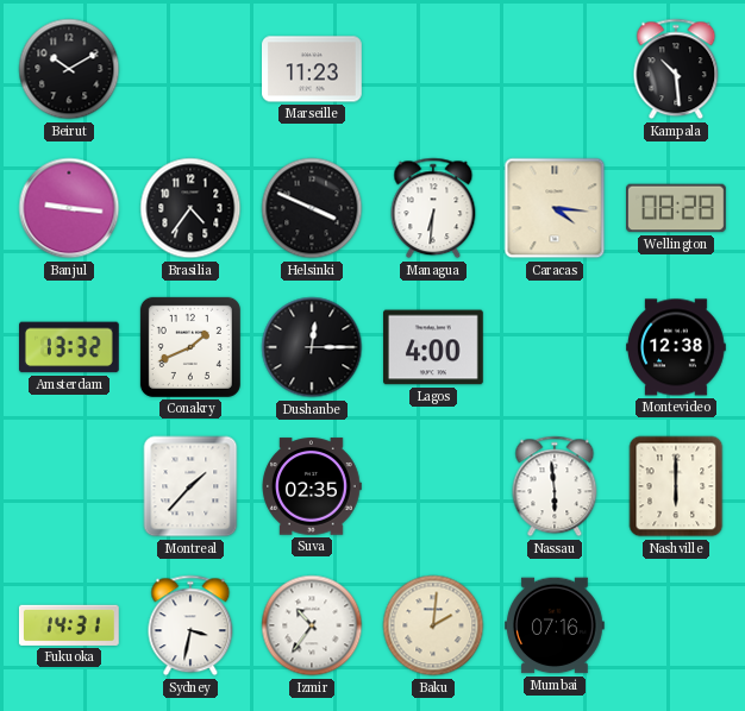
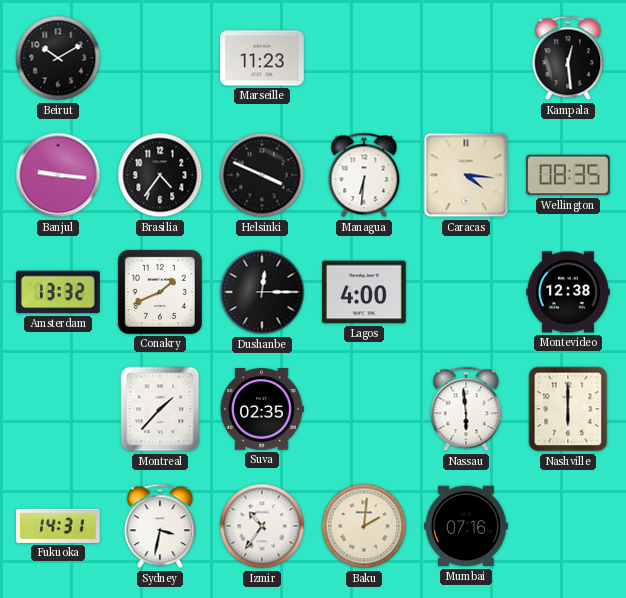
Kampala: 10:29 -> 12:29
Wellington: 08:28 -> 08:35
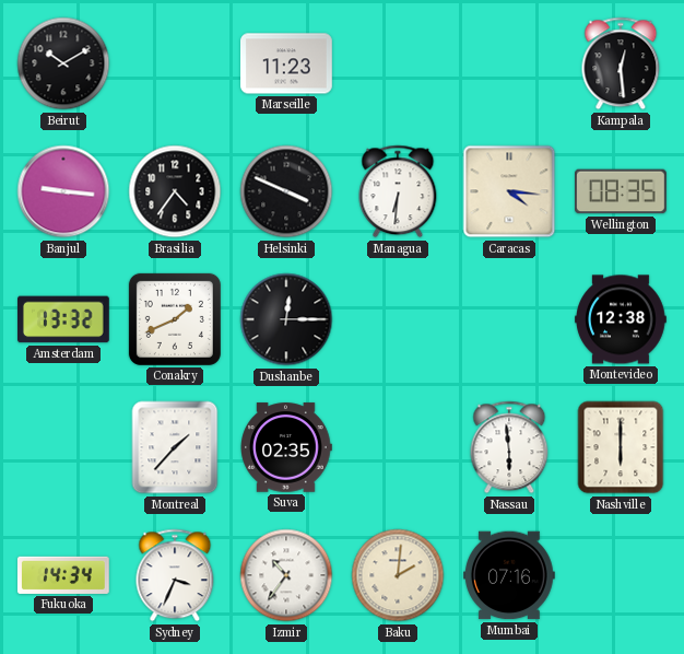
Lagos: 4:00 -> none
Fukuoka: 14:31 -> 14:34
Sydney: 3:32 -> 3:34
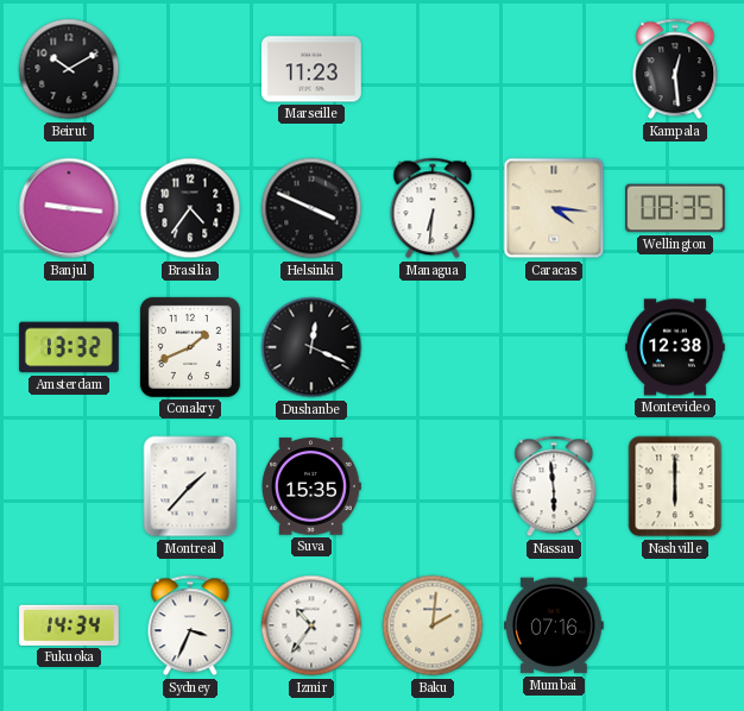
Dushanbe: 12:15 -> 12:19
Suva: 02:35 -> 15:35
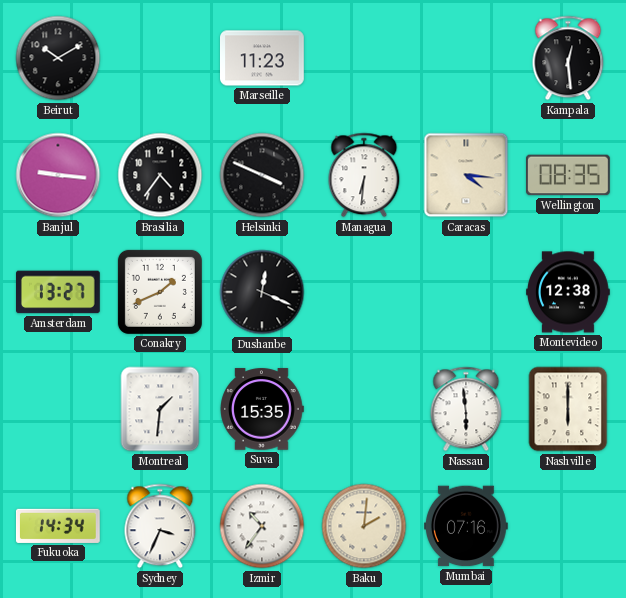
Amsterdam: 13:32 -> 13:27
Montreal: 1:37 -> 1:31
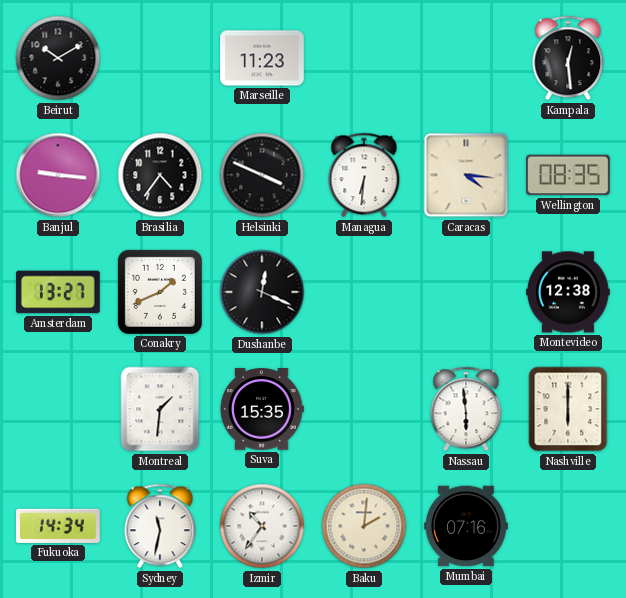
Sydney: 3:34 -> 11:32
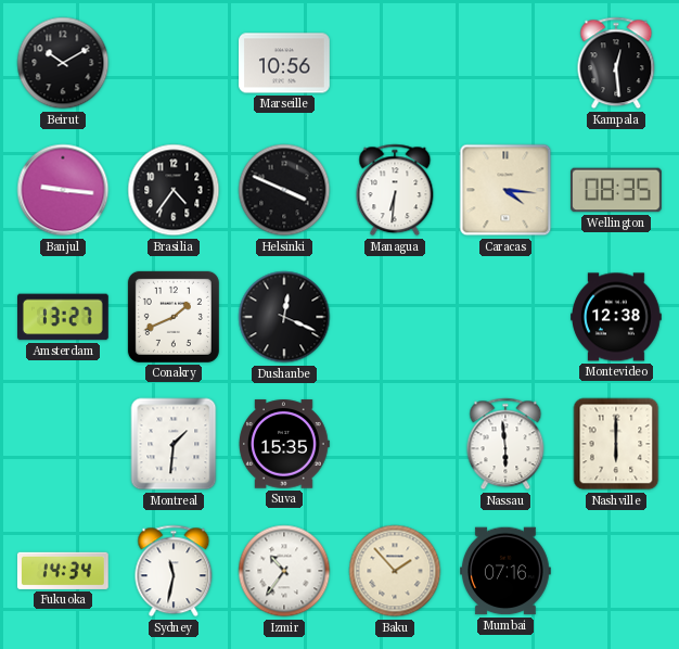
Marseille: 11:23 -> 10:56
Baku: 2:01 -> 1:53
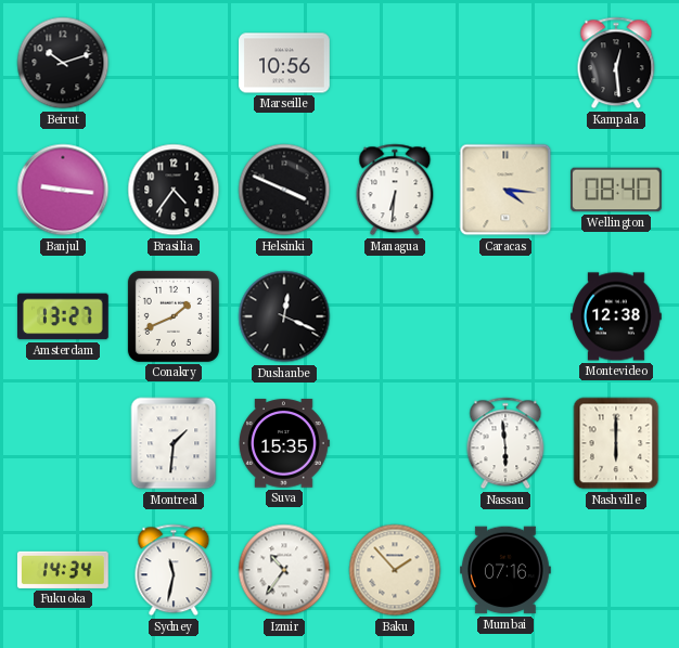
Beirut: 10:10 -> 10:12
Wellington: 08:35 -> 08:40
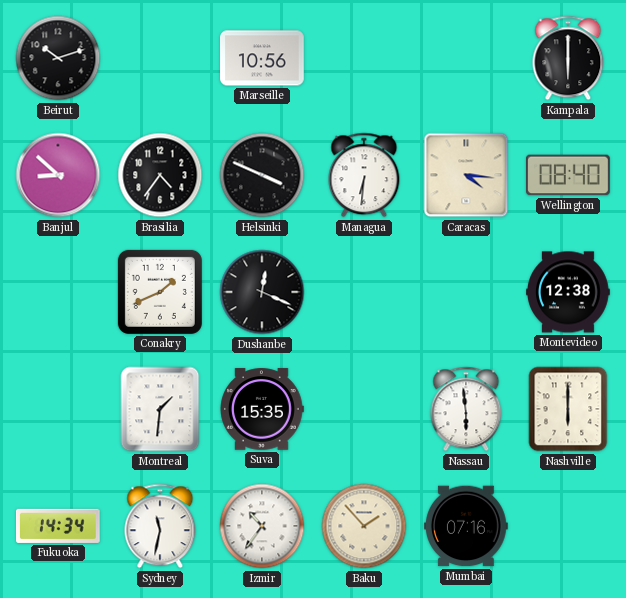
Kampala: 12:29 -> 6:00
Banjul: 9:16 -> 8:52
Amsterdam: 13:27 -> none
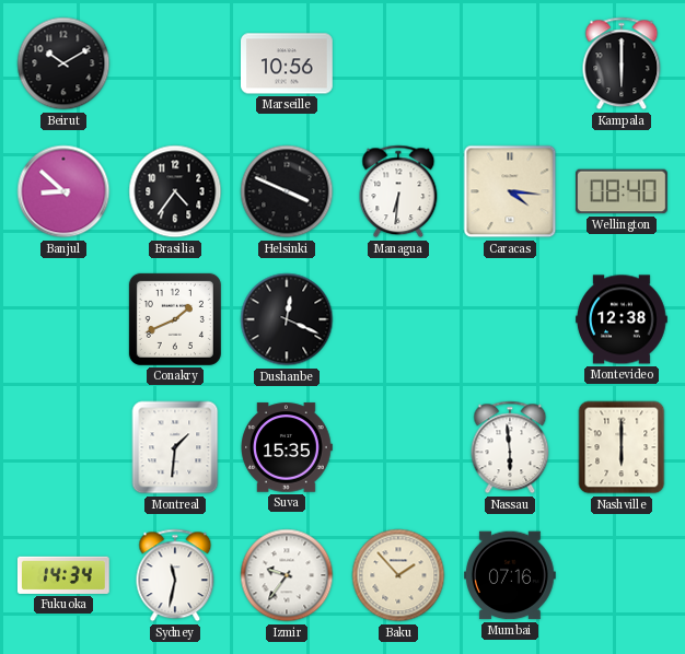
Beirut: 10:12 -> 10:10
Izmir: 10:36 -> 9:36
